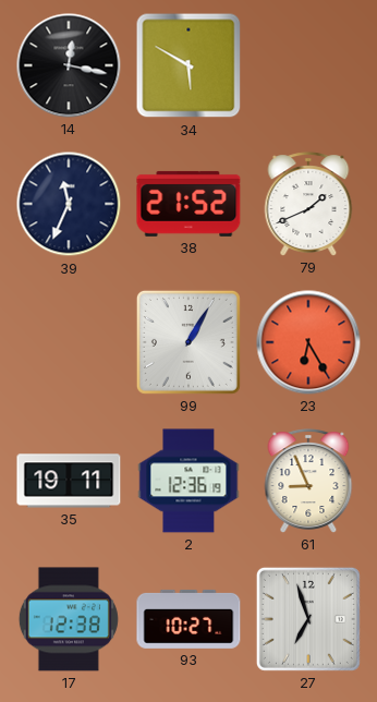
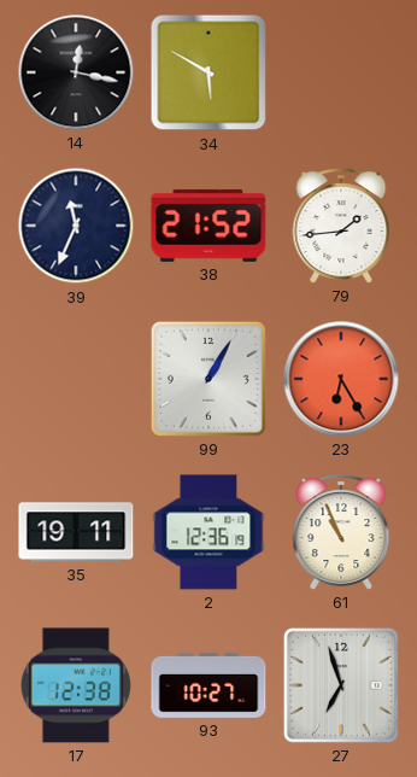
79: 1:41 -> 1:44
61: 8:56 -> 10:56
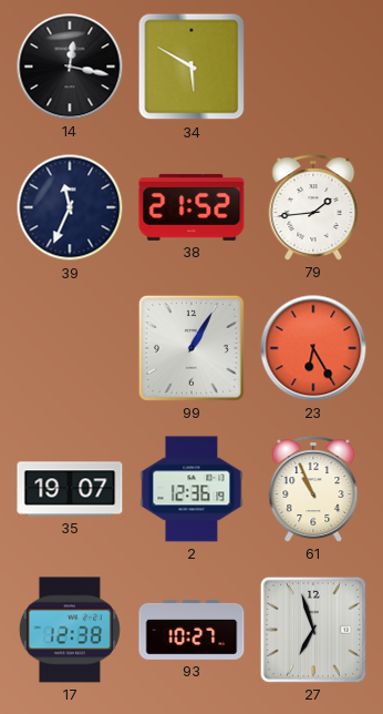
35: 19:11 -> 19:07
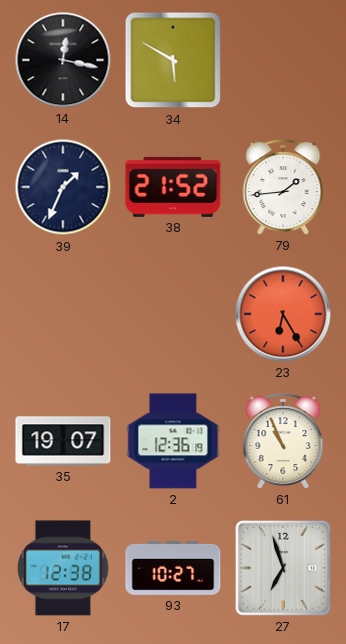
39: 11:34 -> 1:34
99: 1:05 -> none
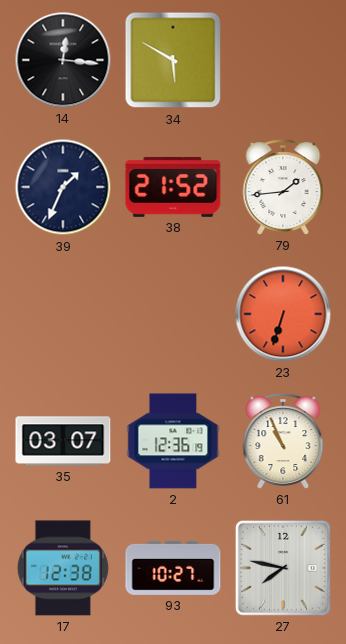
14: 12:17 -> 12:16
23: 6:25 -> 6:33
35: 19:07 -> 03:07
27: 6:57 -> 7:47
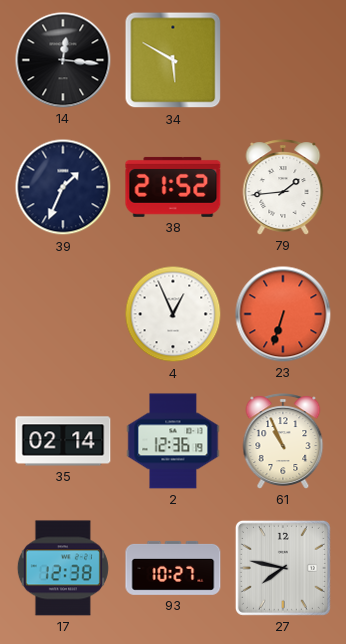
4: none -> 12:56
35: 03:07 -> 02:14
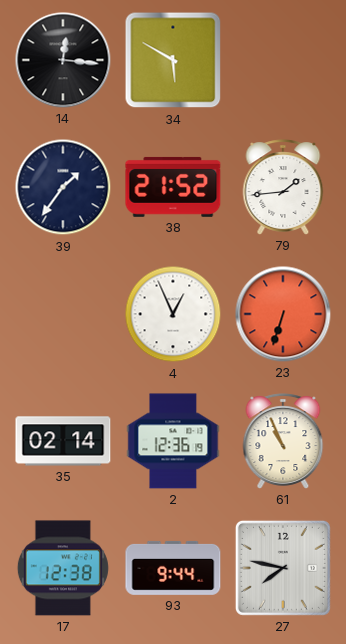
39: 1:34 -> 1:36
93: 10:27 -> 9:44
